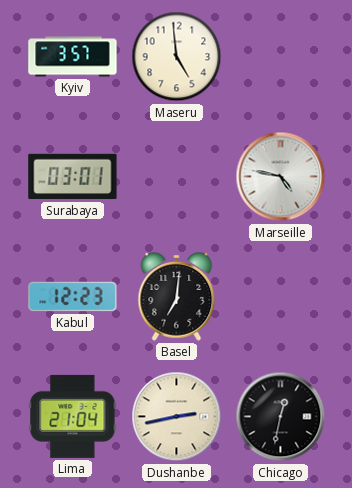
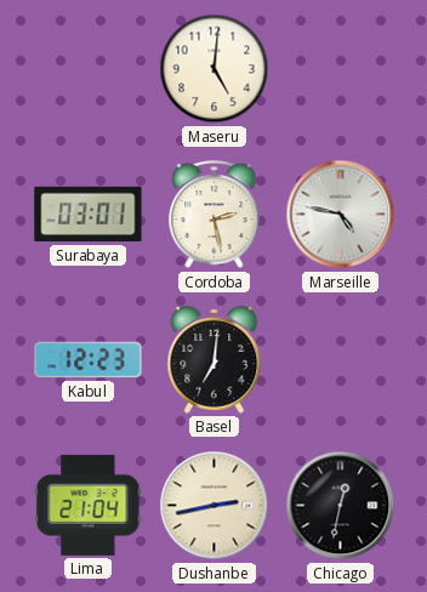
Kyiv: 3:57 -> none
Maseru: 4:59 -> 5:01
Cordoba: none -> 2:28
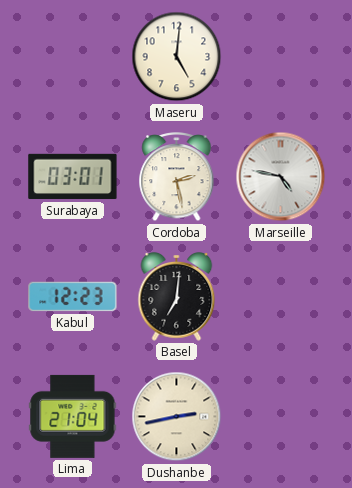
Chicago: 12:32 -> none
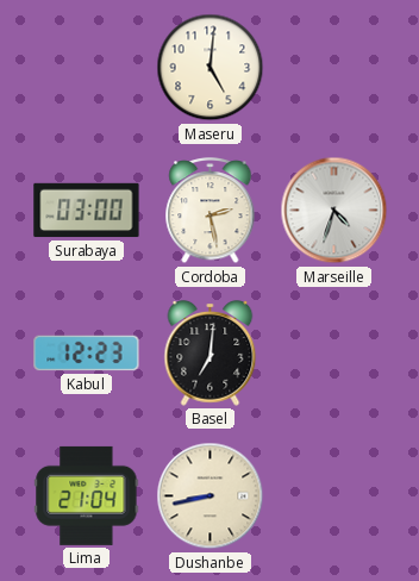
Surabaya: 03:01 -> 03:00
Marseille: 4:47 -> 4:33
Dushanbe: 2:43 -> 8:43
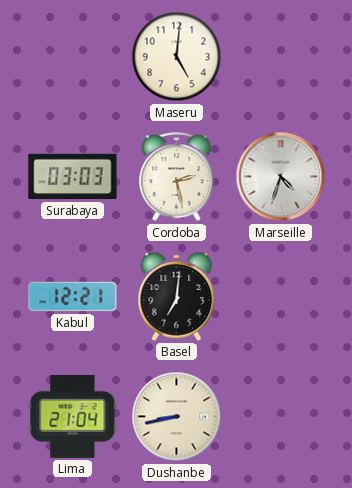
Surabaya: 03:00 -> 03:03
Kabul: 12:23 -> 12:21
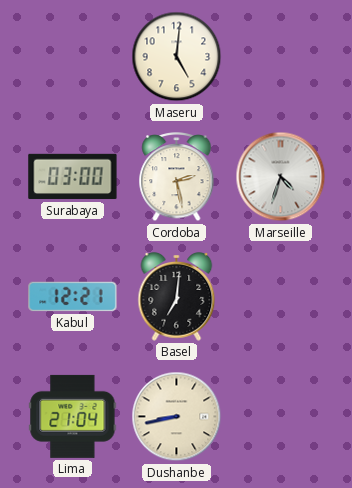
Surabaya: 03:03 -> 03:00
